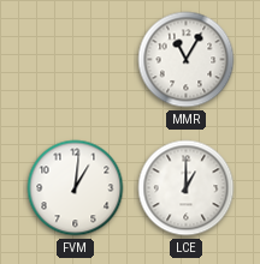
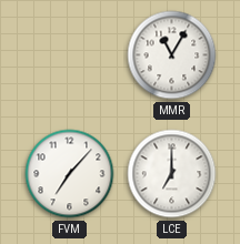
FVM: 1:01 -> 7:07
LCE: 1:00 -> 7:00
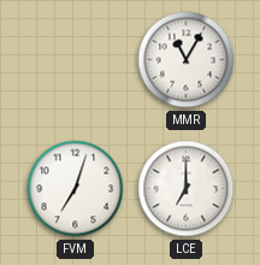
FVM: 7:07 -> 7:03
